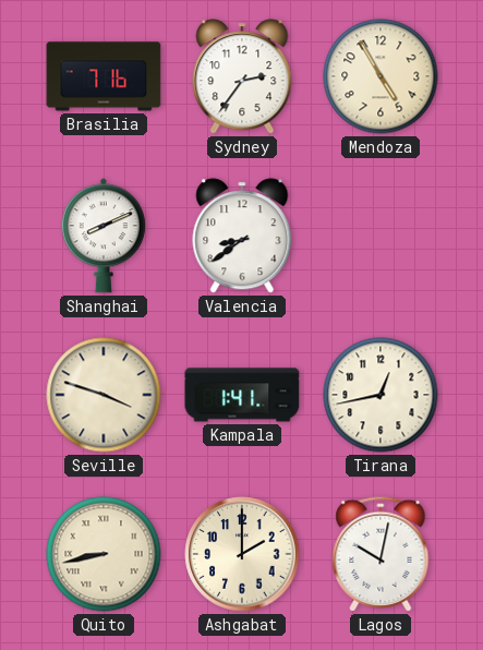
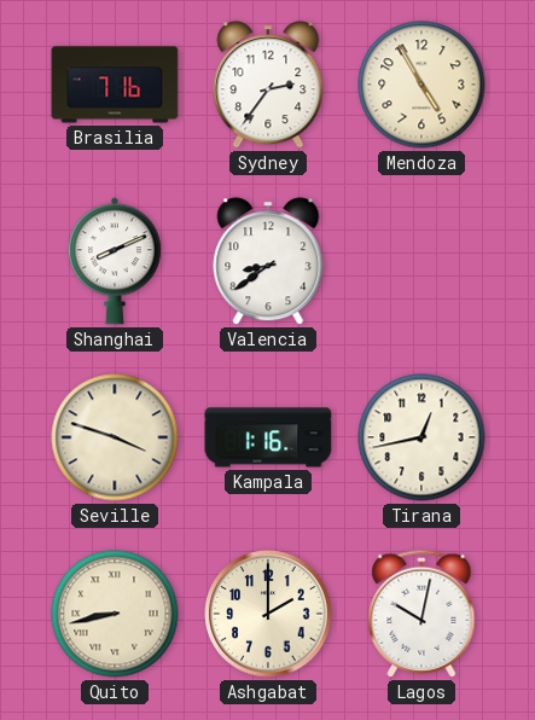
Kampala: 1:41 -> 1:16
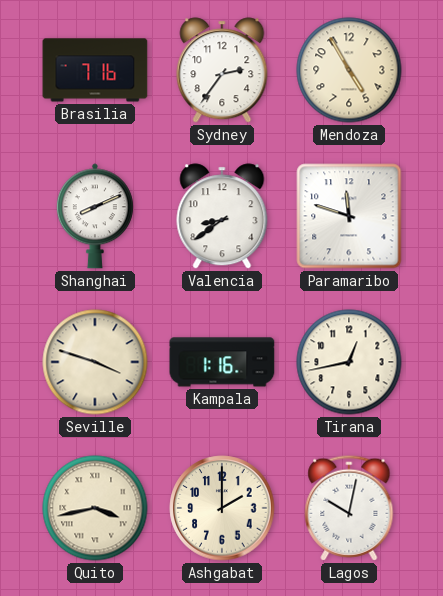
Paramaribo: none -> 11:48
Quito: 8:43 -> 3:43
